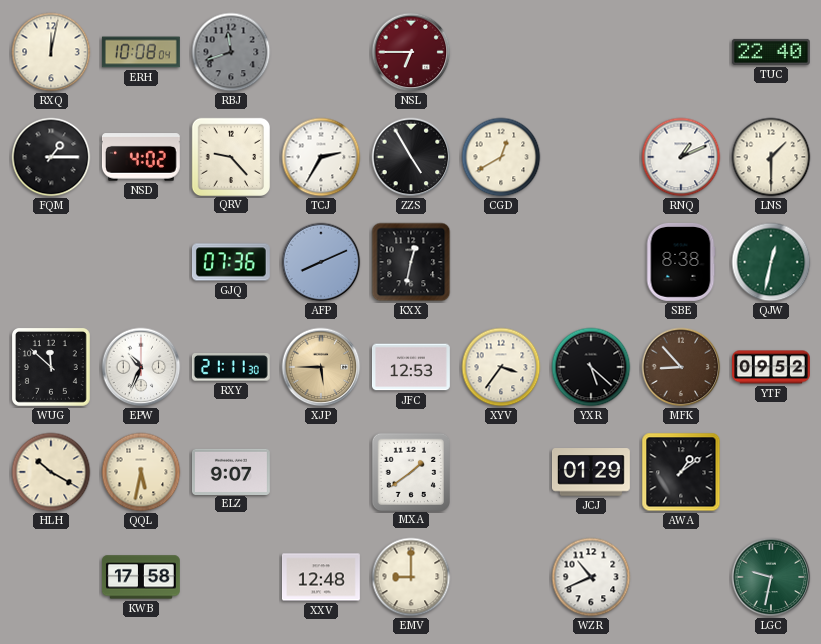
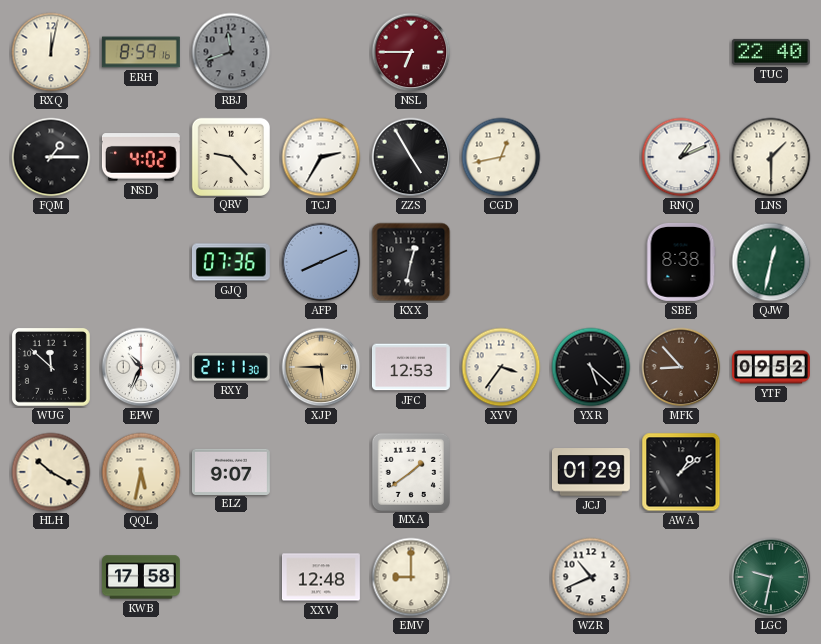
ERH: 10:08 -> 8:59
CGD: 12:40 -> 12:43
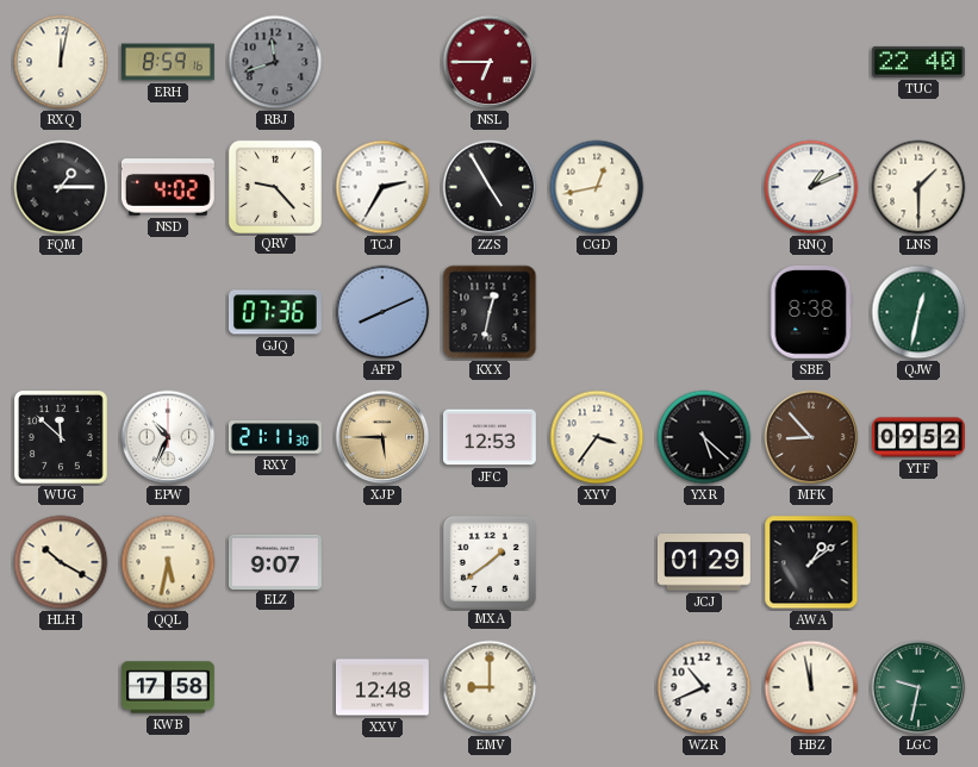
HBZ: none -> 11:58
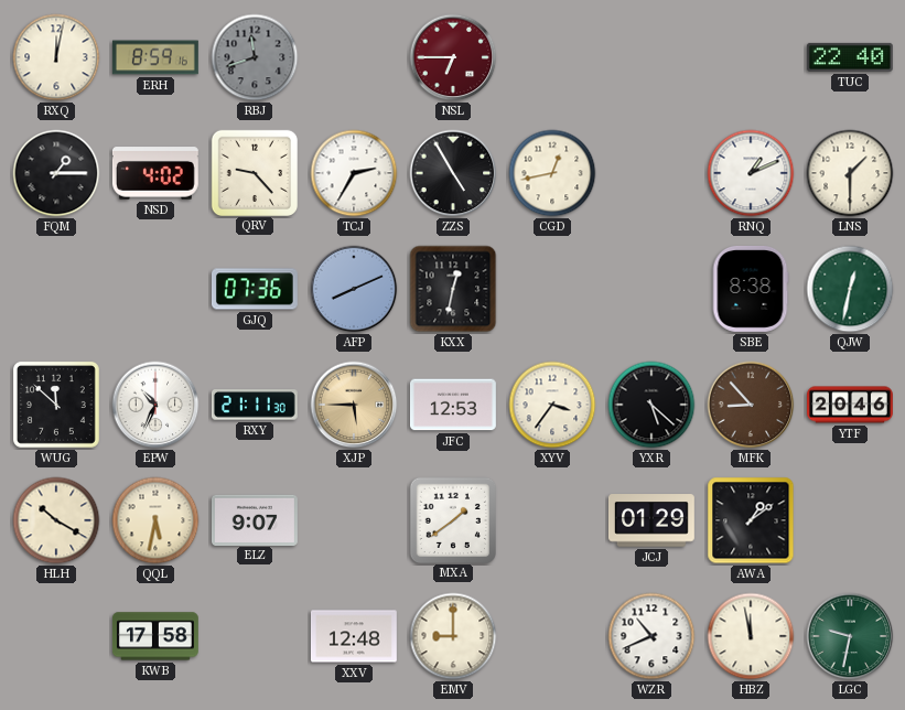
YTF: 09:52 -> 20:46
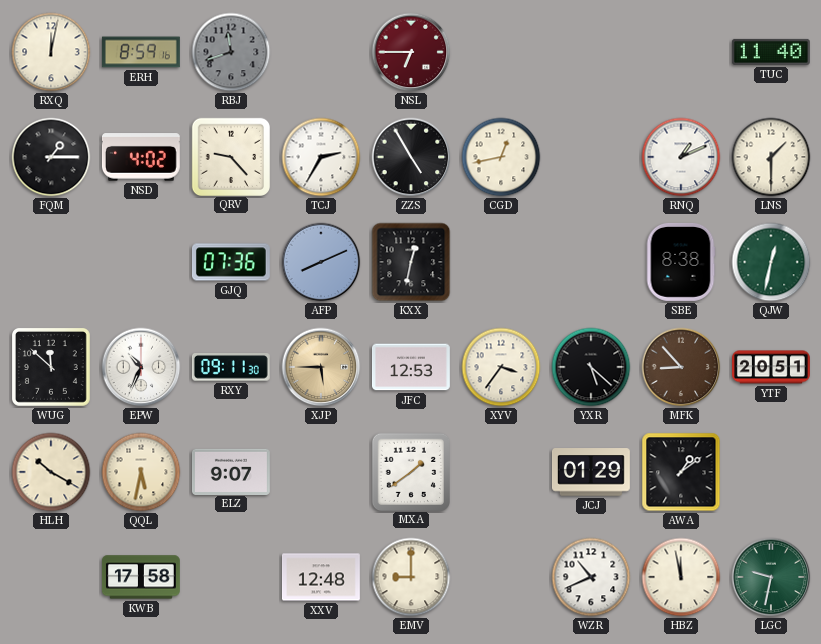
TUC: 22:40 -> 11:40
RXY: 21:11 -> 09:11
YTF: 20:46 -> 20:51
